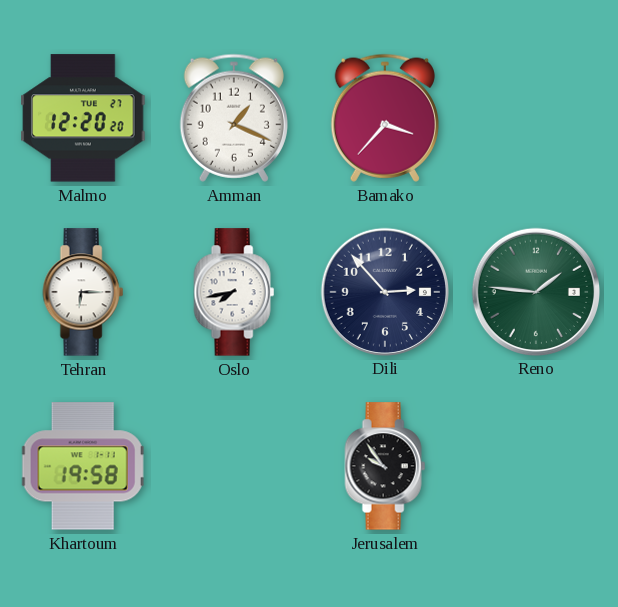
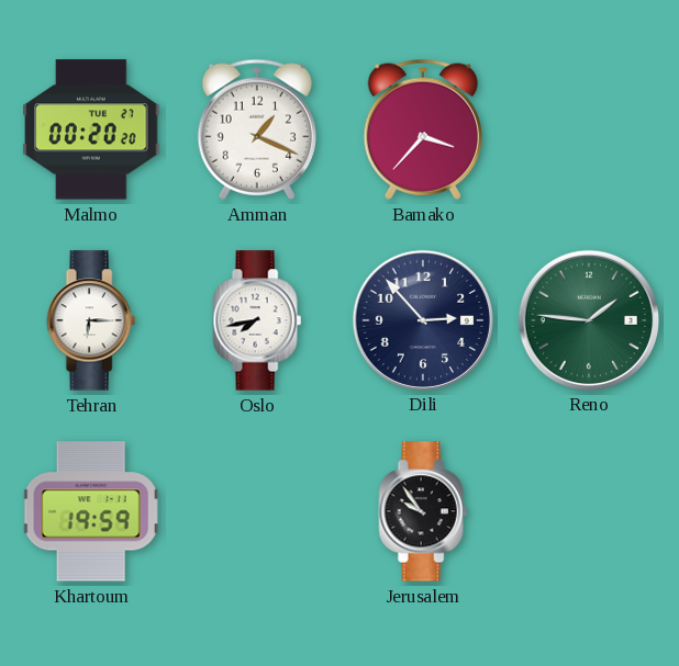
Malmo: 12:20 -> 00:20
Khartoum: 19:58 -> 19:59
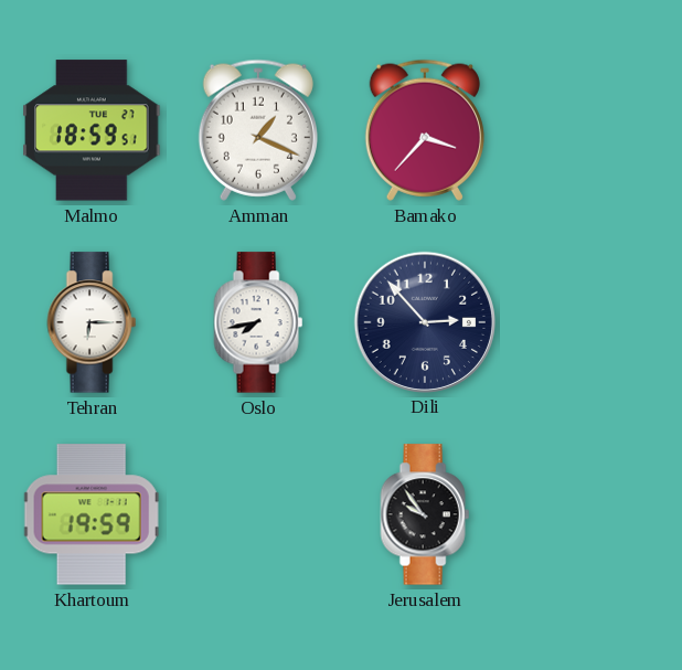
Malmo: 00:20 -> 18:59
Reno: 1:46 -> none
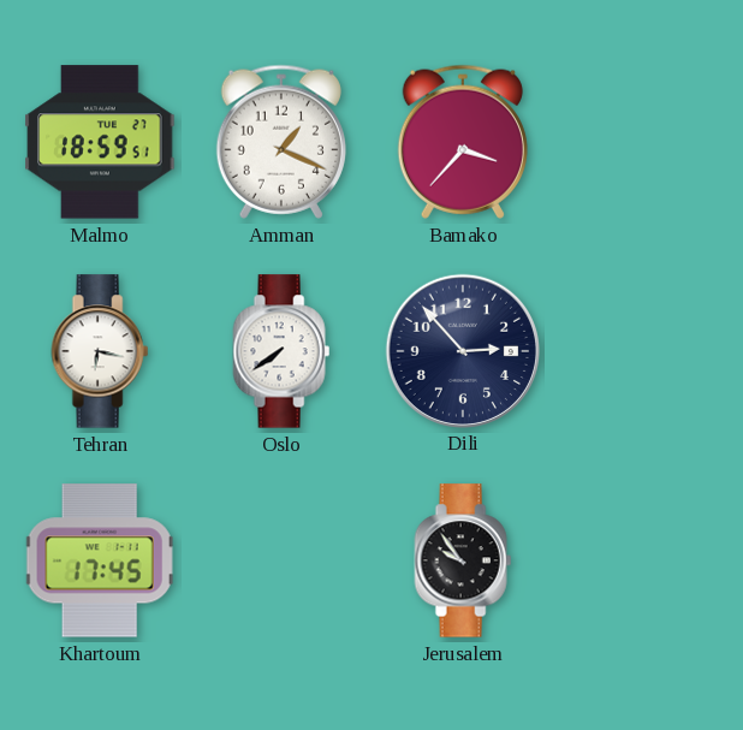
Tehran: 6:15 -> 6:17
Oslo: 7:43 -> 7:39
Khartoum: 19:59 -> 17:45
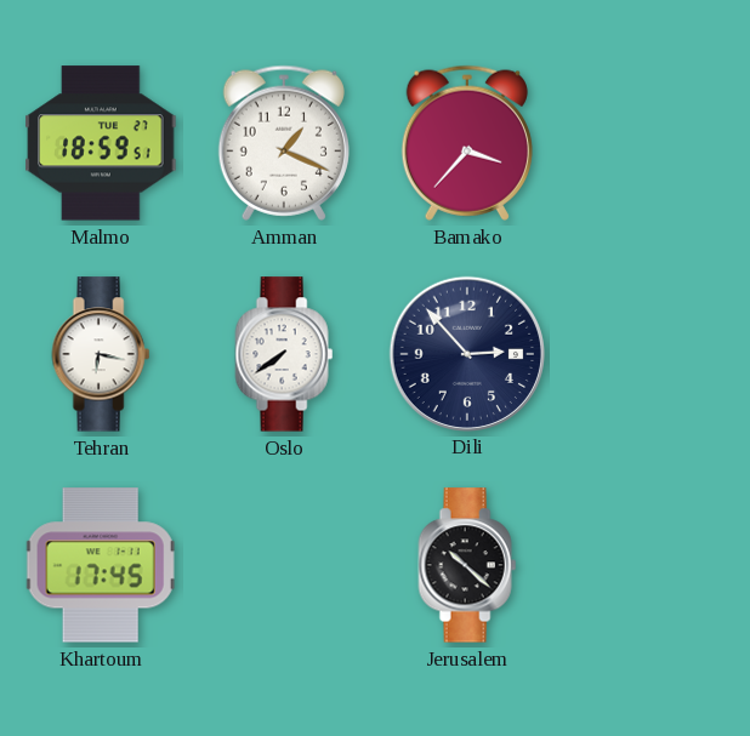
Jerusalem: 9:54 -> 10:22
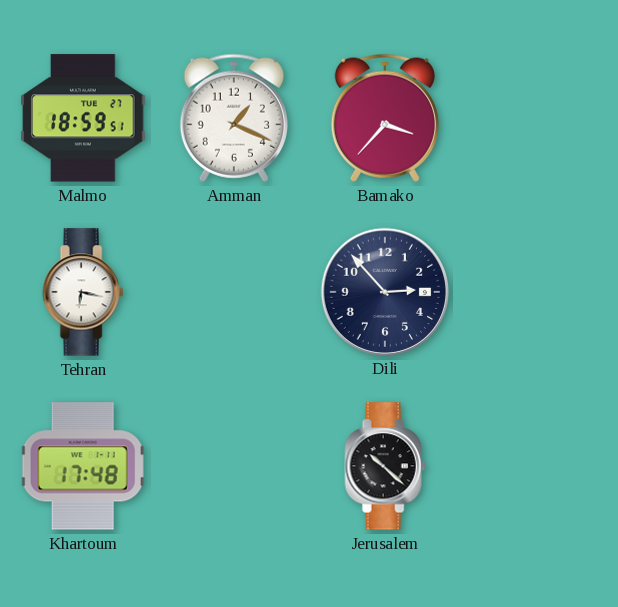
Oslo: 7:39 -> none
Khartoum: 17:45 -> 17:48
